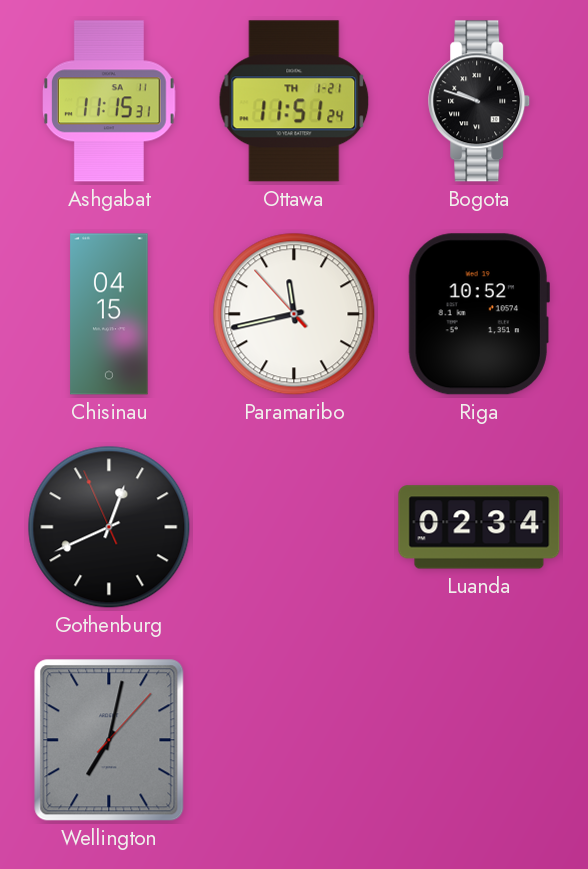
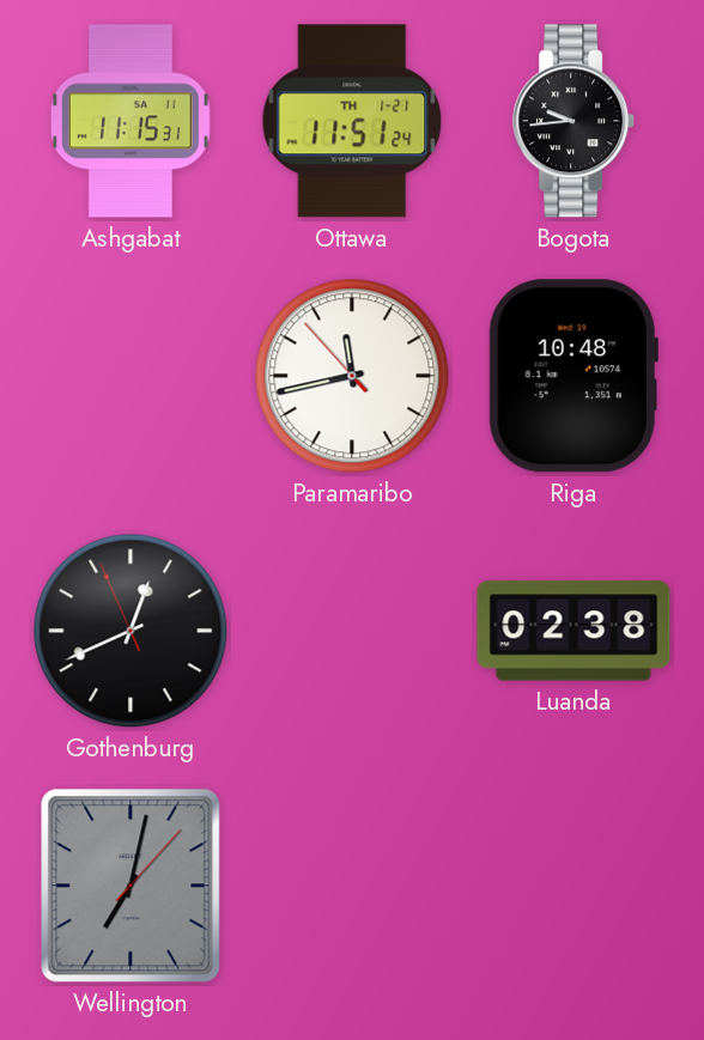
Bogota: 9:48 -> 9:44
Chisinau: 04:15 -> none
Riga: 10:52 -> 10:48
Luanda: 02:34 -> 02:38
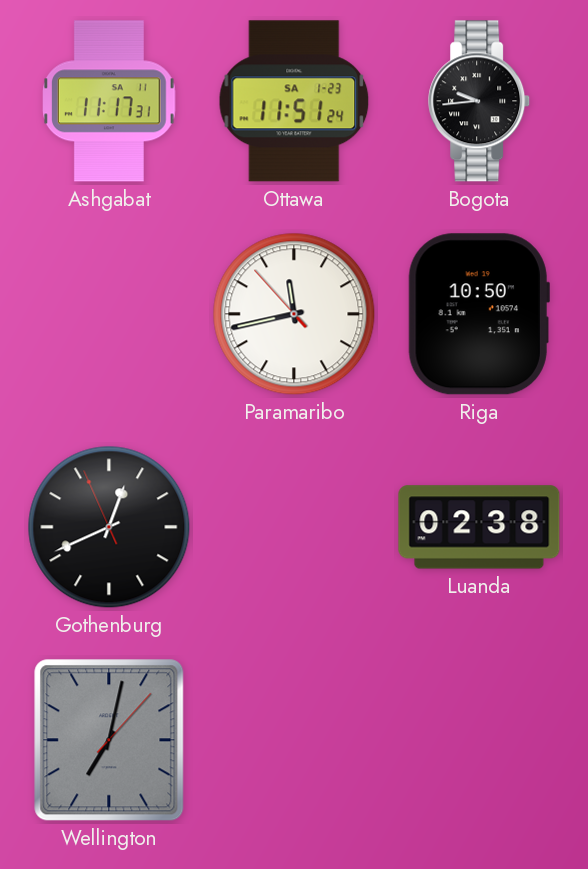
Ashgabat: 11:15 -> 11:17
Ottawa date: TH 1-21 -> SA 1-23
Riga: 10:48 -> 10:50
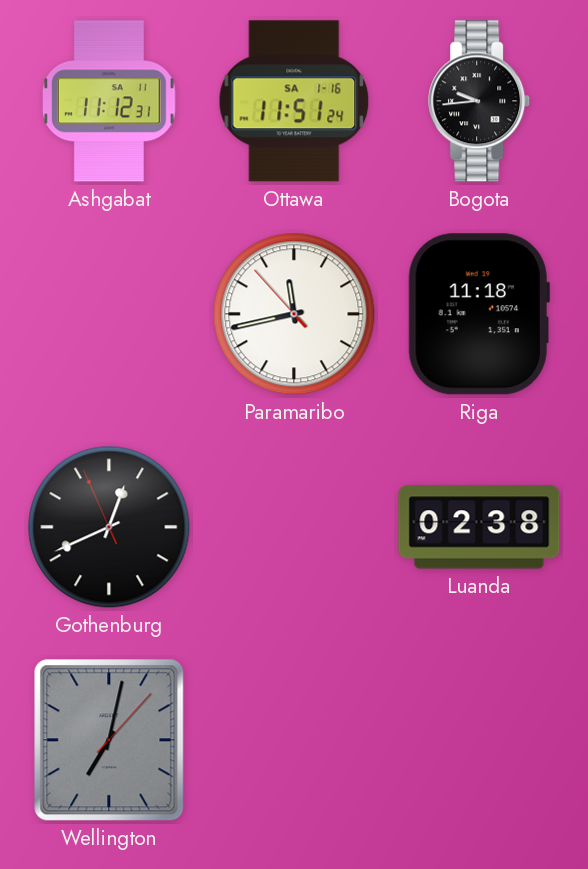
Ashgabat: 11:17 -> 11:12
Ottawa date: SA 1-23 -> SA 1-16
Riga: 10:50 -> 11:18
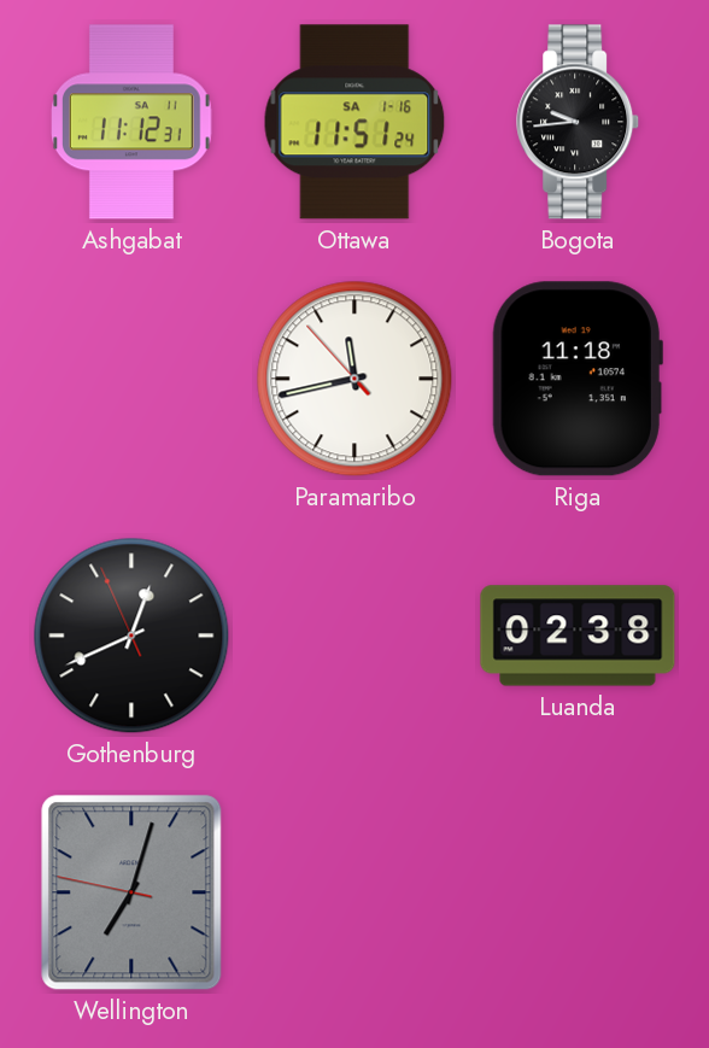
Wellington: 7:02:07 -> 7:02:47
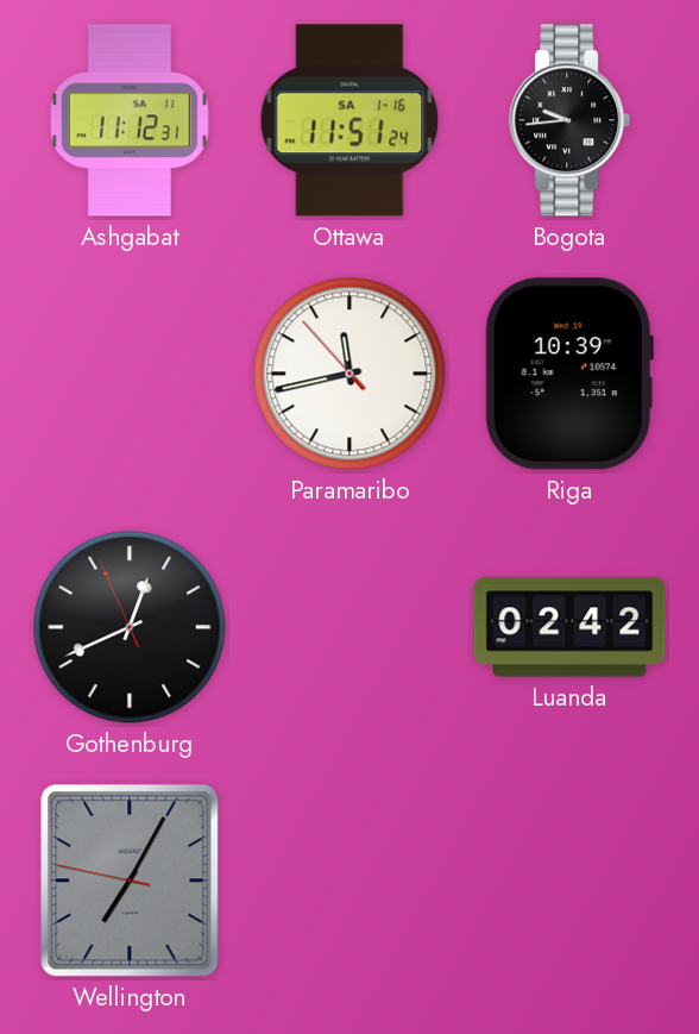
Riga: 11:18 -> 10:39
Luanda: 02:38 -> 02:42
Wellington: 7:02 -> 7:04
